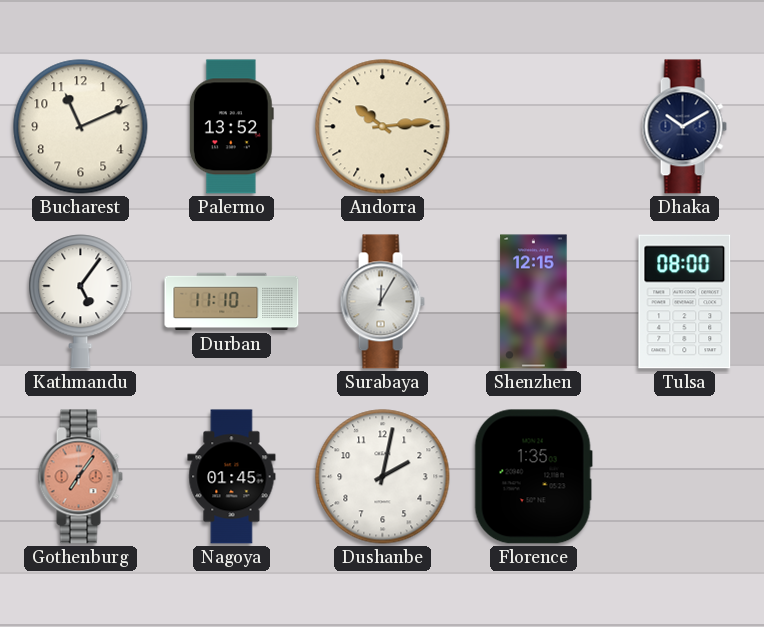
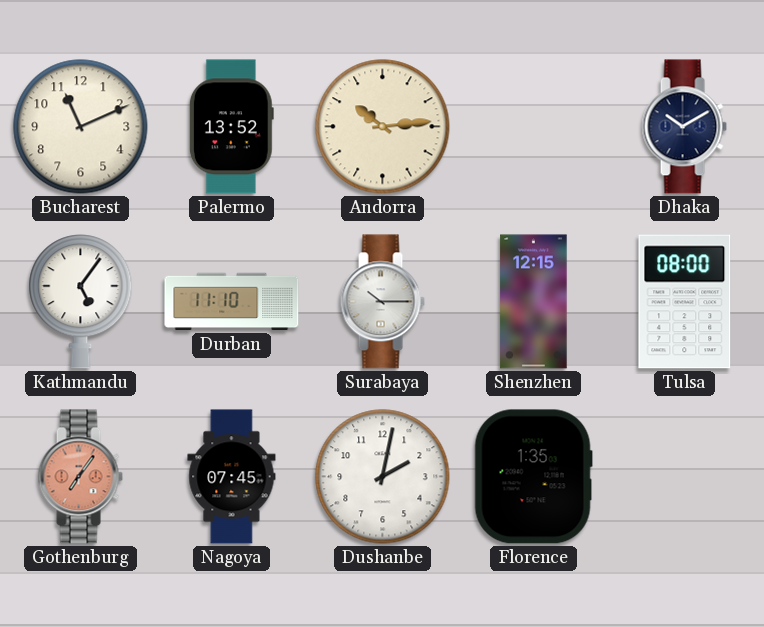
Surabaya: 12:05 -> 10:15
Nagoya: 01:45 -> 07:45
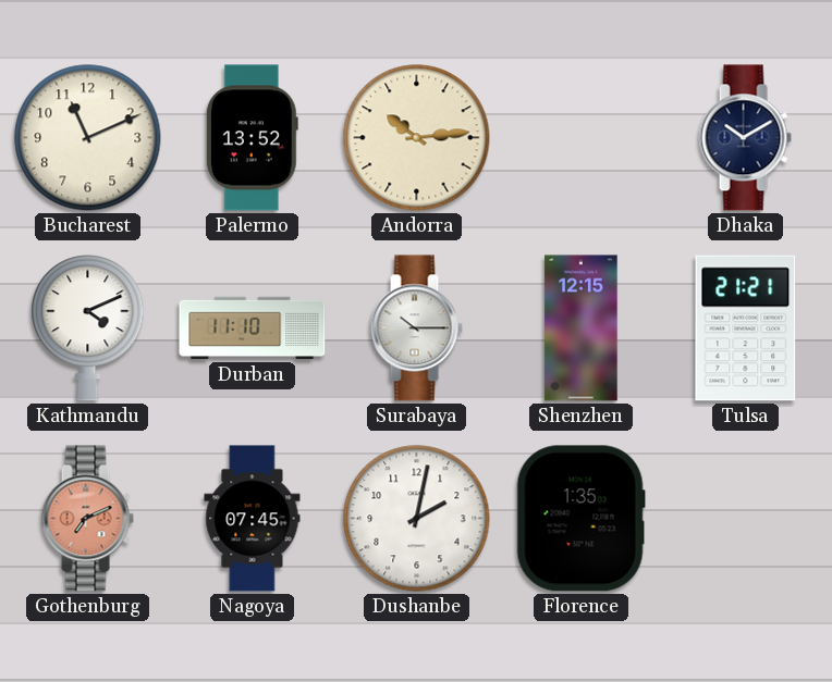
Kathmandu: 5:06 -> 4:11
Tulsa: 08:00 -> 21:21
Gothenburg: 7:06 -> 7:11
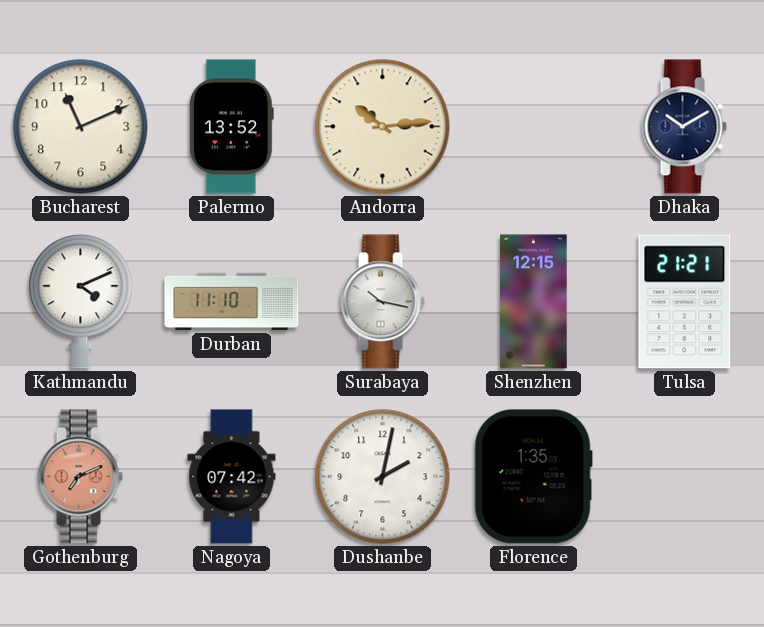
Surabaya: 10:15 -> 10:17
Nagoya: 07:45 -> 07:42
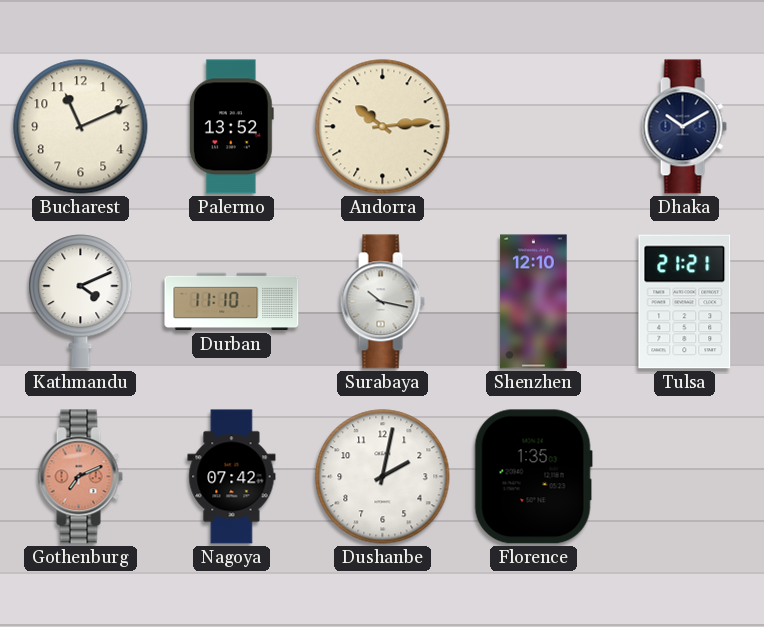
Shenzhen: 12:15 -> 12:10
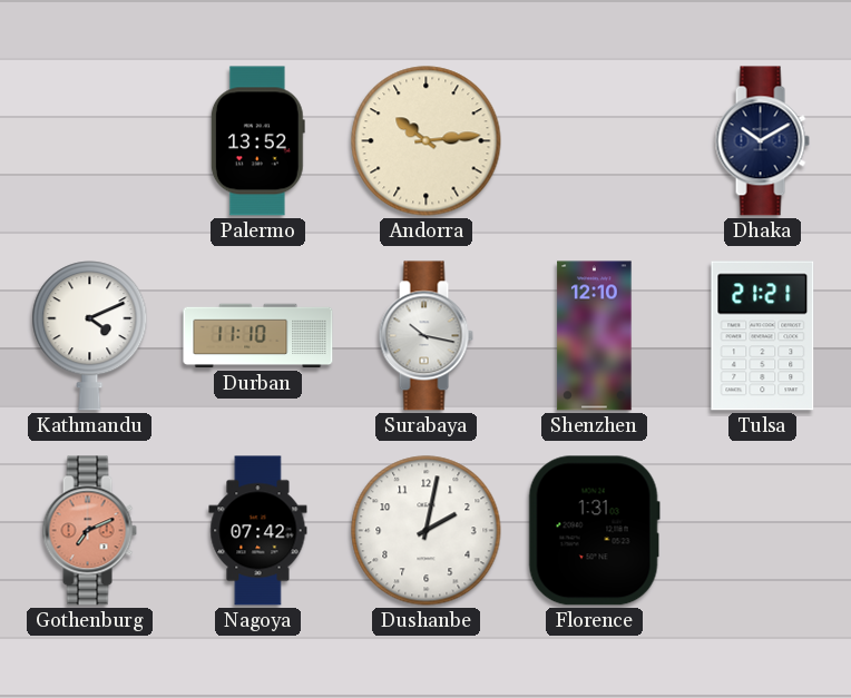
Bucharest: 11:11 -> none
Florence: 1:35 -> 1:31
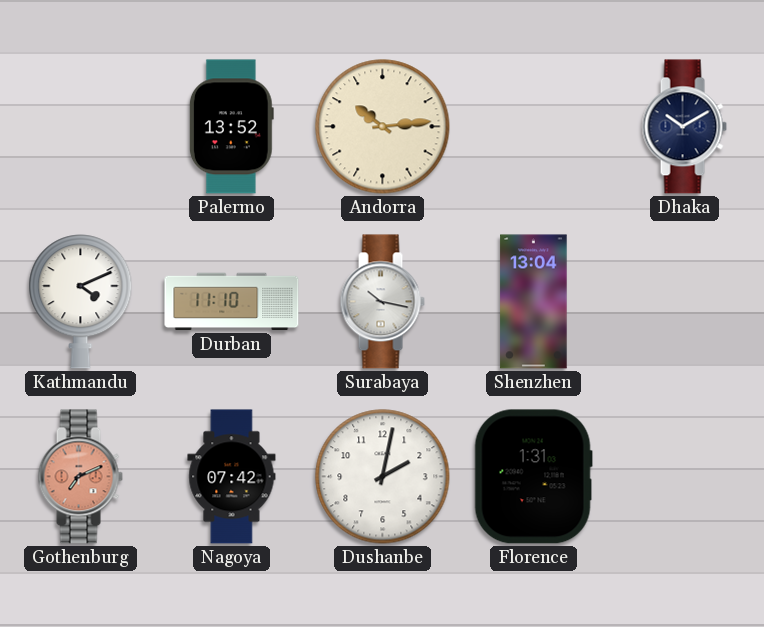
Shenzhen: 12:10 -> 13:04
Tulsa: 21:21 -> none
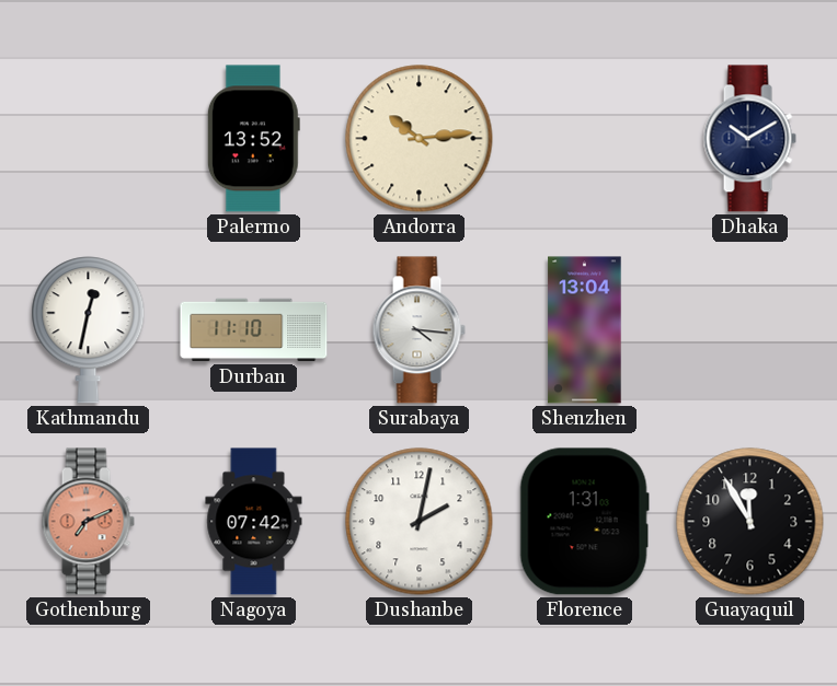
Kathmandu: 4:11 -> 12:32
Surabaya: 10:17 -> 4:16
Guayaquil: none -> 11:55
